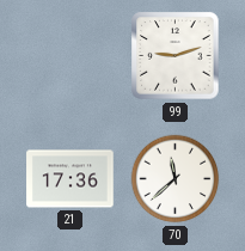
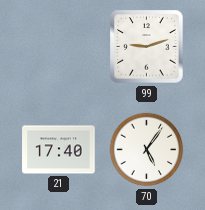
21: 17:36 -> 17:40
70: 11:38 -> 5:06
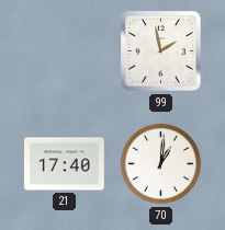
99: 9:12 -> 1:58
70: 5:06 -> 1:01
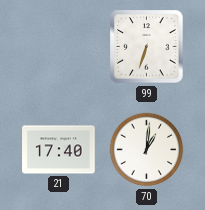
99: 1:58 -> 6:33
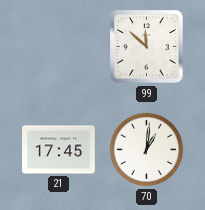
99: 6:33 -> 11:52
21: 17:40 -> 17:45
